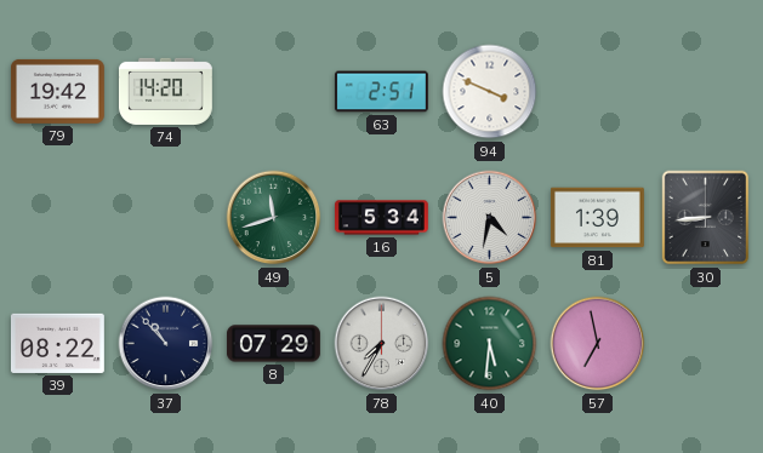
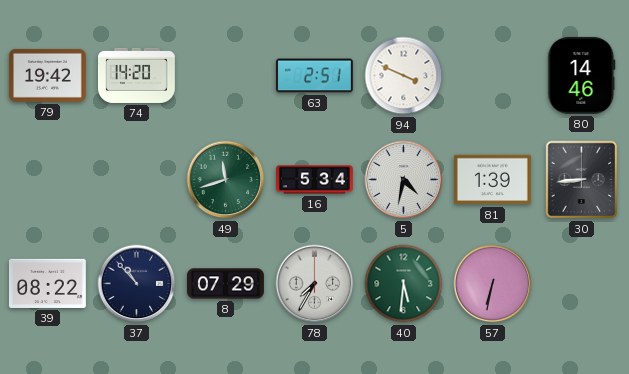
80: none -> 14:46
57: 6:58 -> 6:32
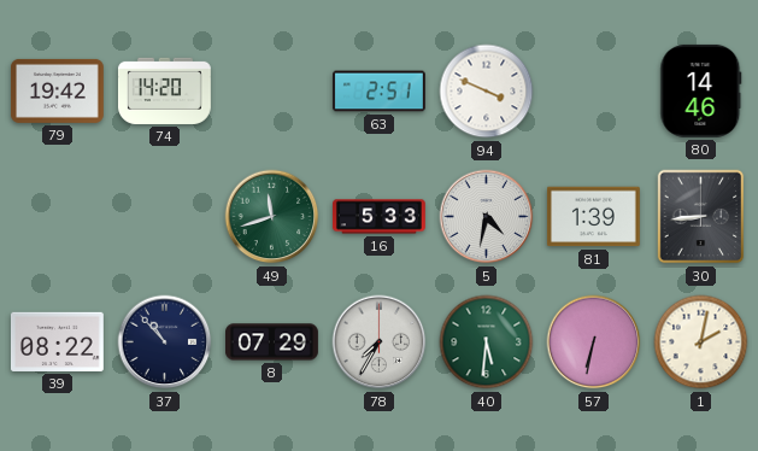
16: 5:34 -> 5:33
1: none -> 2:02
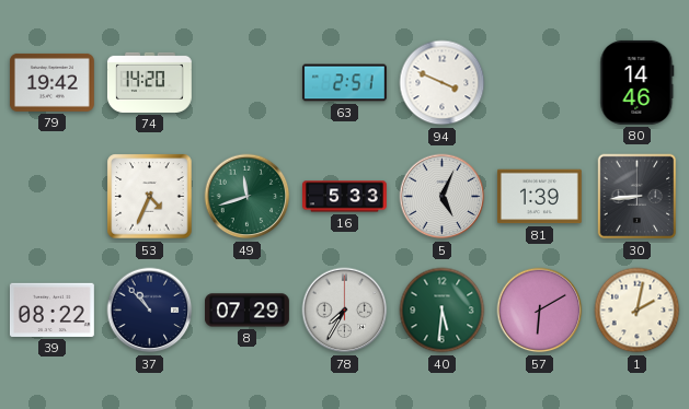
53: none -> 4:34
5: 4:32 -> 5:04
57: 6:32 -> 6:10
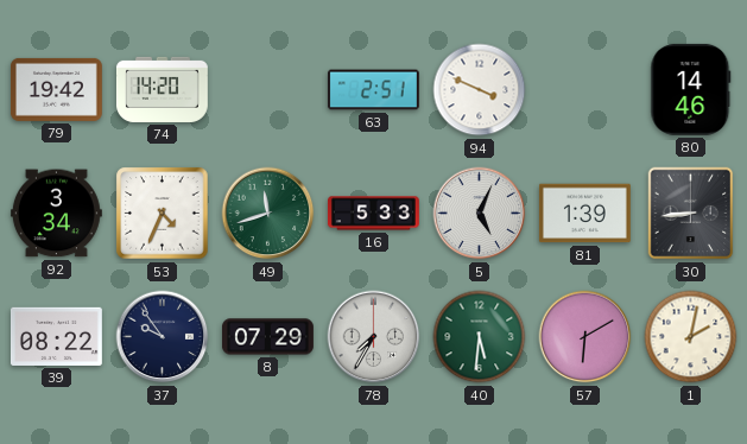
92: none -> 3:34
37: 10:53 -> 9:54
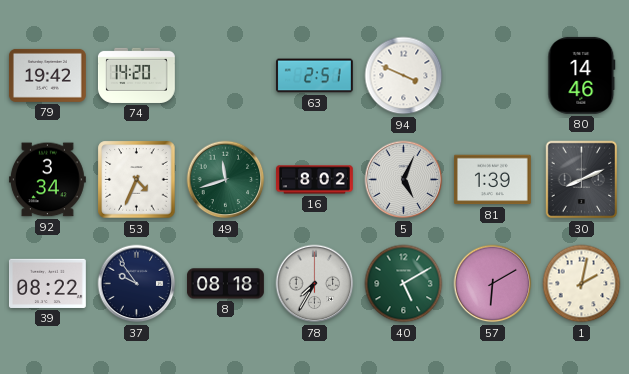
16: 5:33 -> 8:02
30: 8:44 -> 8:11
8: 07:29 -> 08:18
40: 5:31 -> 5:10
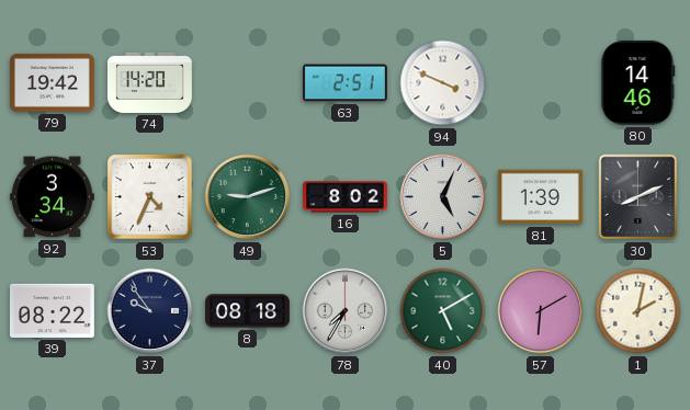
49: 11:42 -> 9:12
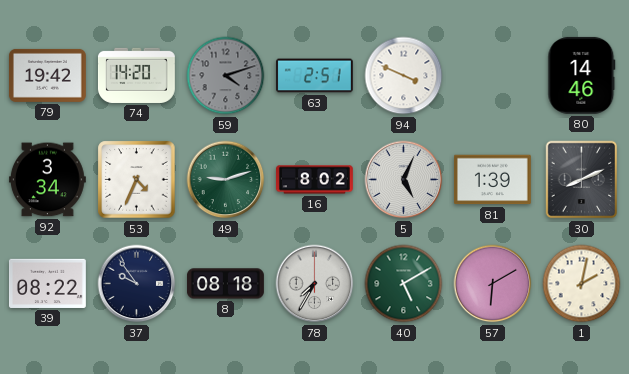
59: none -> 4:12
